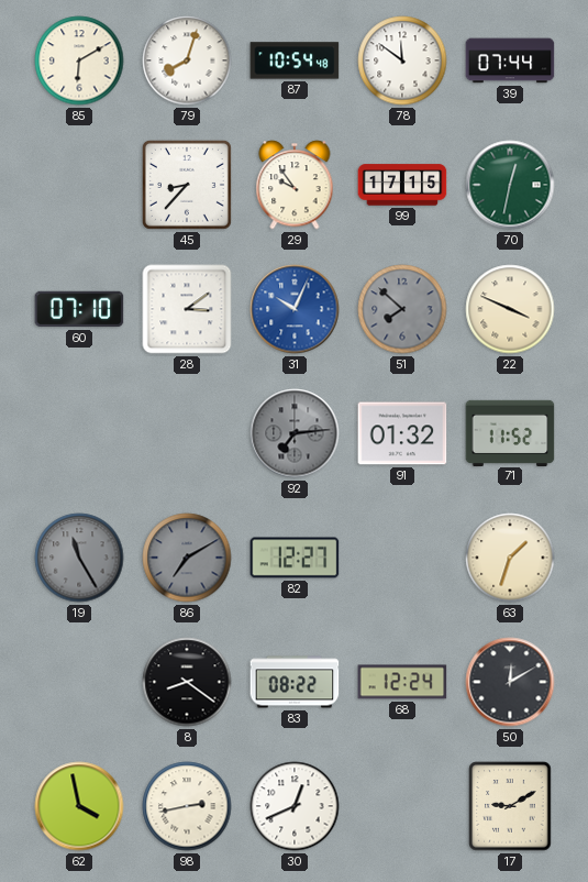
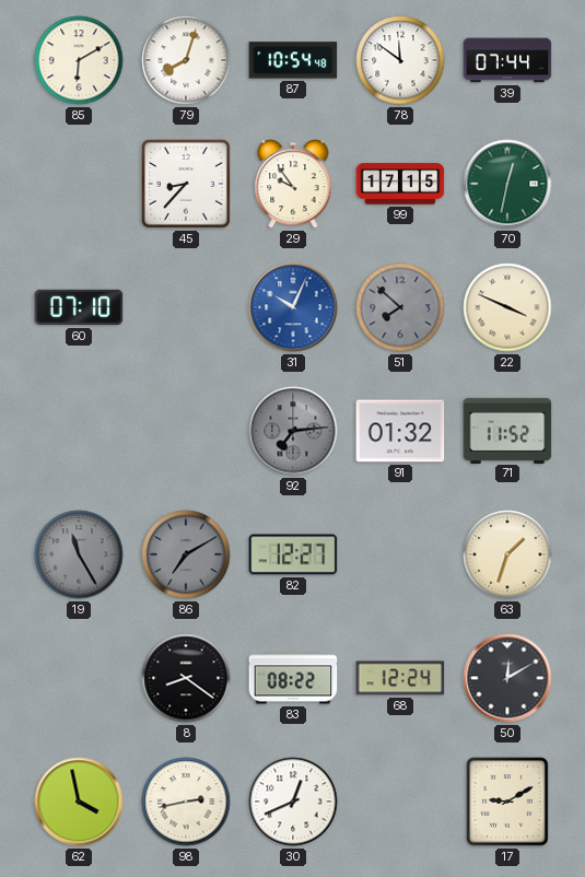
28: 3:09 -> none
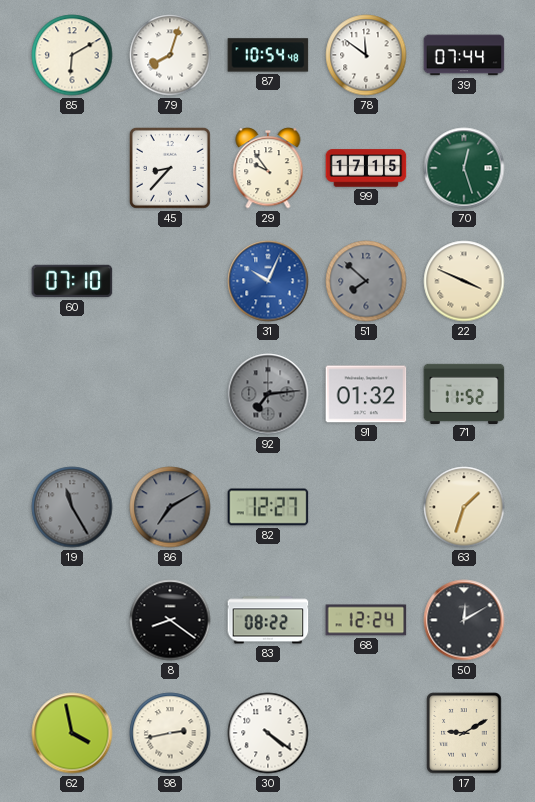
70: 12:32 -> 12:27
30: 12:41 -> 4:21
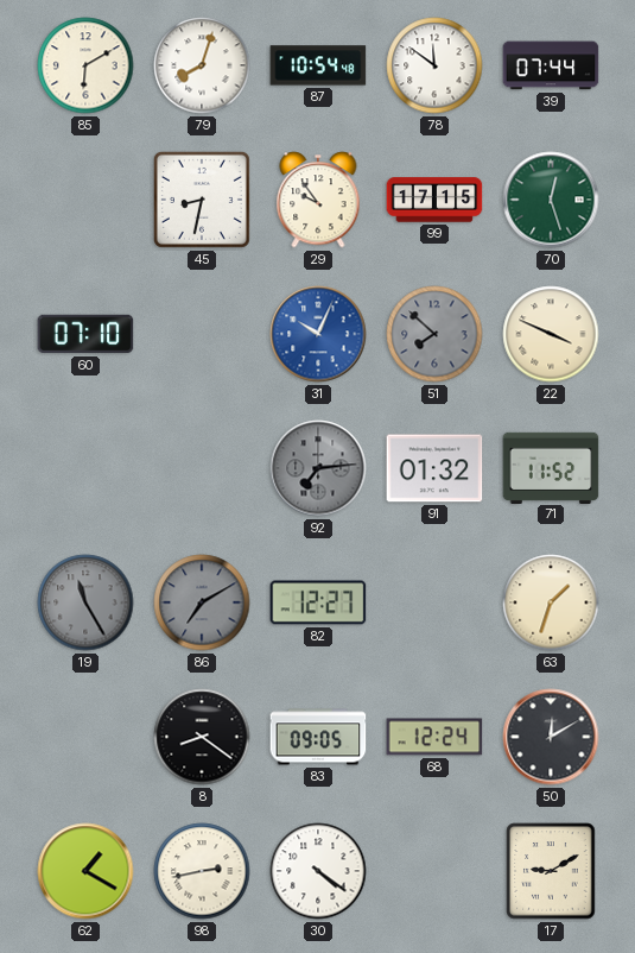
45: 8:37 -> 8:32
83: 08:22 -> 09:05
62: 3:58 -> 1:20
